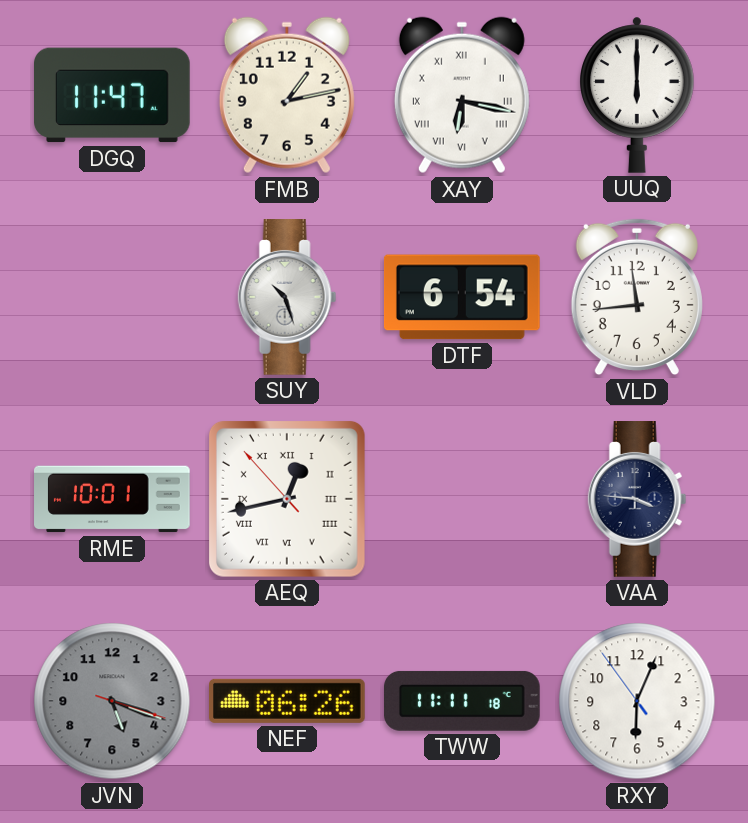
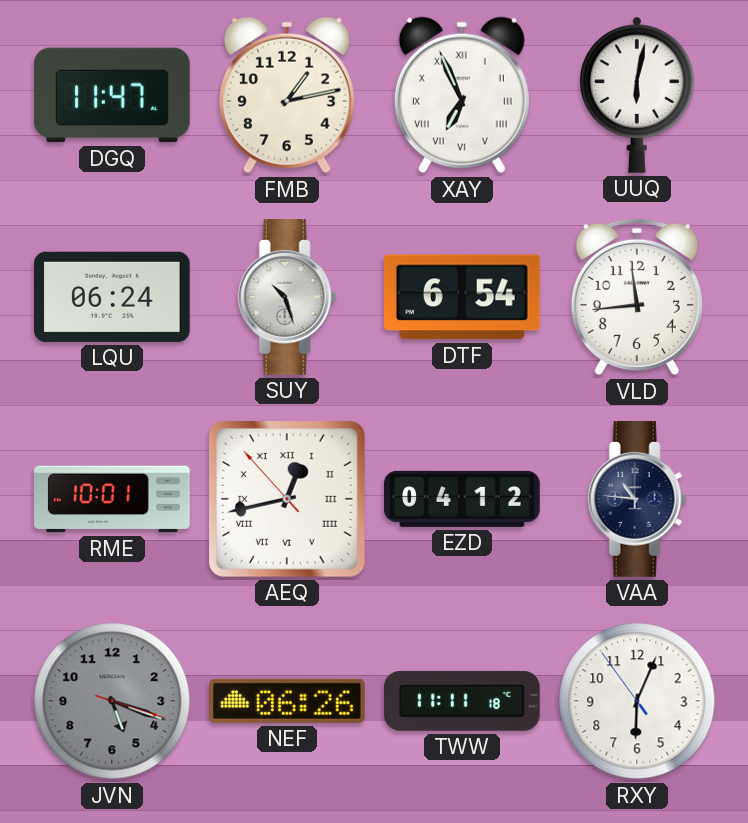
XAY: 6:17 -> 6:56
UUQ: 6:00 -> 6:02
LQU: none -> 06:24
EZD: none -> 04:12
VAA: 3:46 -> 10:46
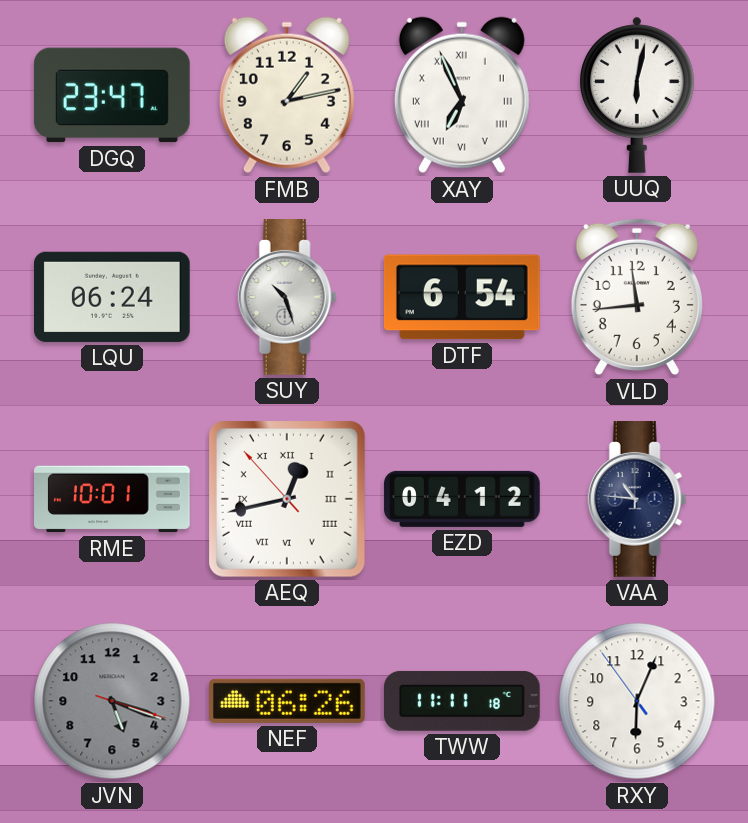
DGQ: 11:47 -> 23:47
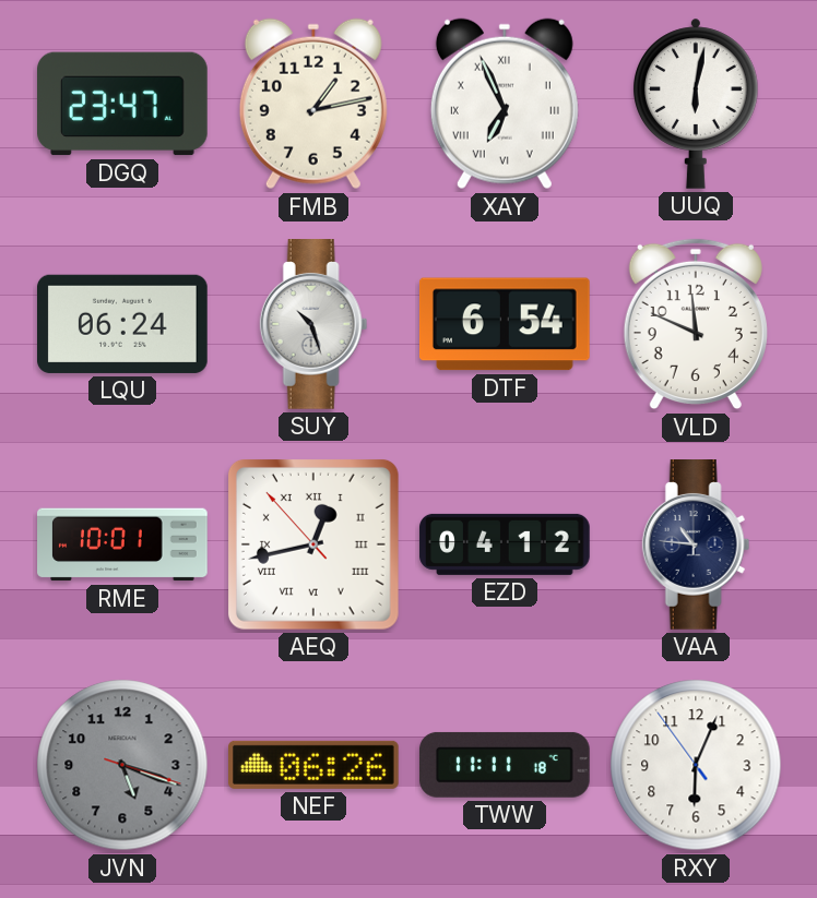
VLD: 11:44 -> 11:49
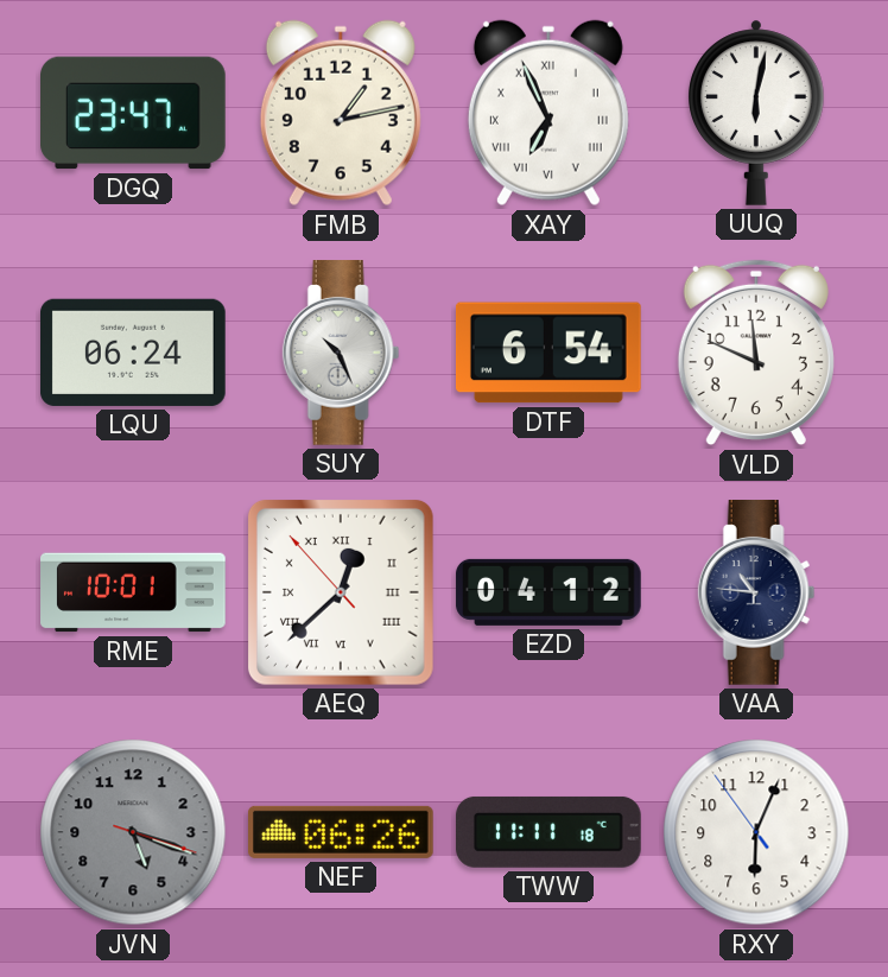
SUY: 10:27 -> 10:26
AEQ: 12:42 -> 12:37
